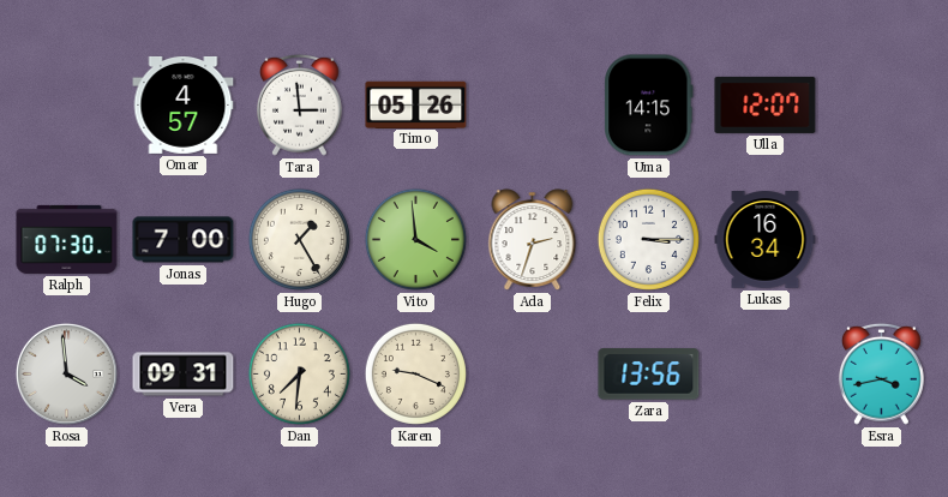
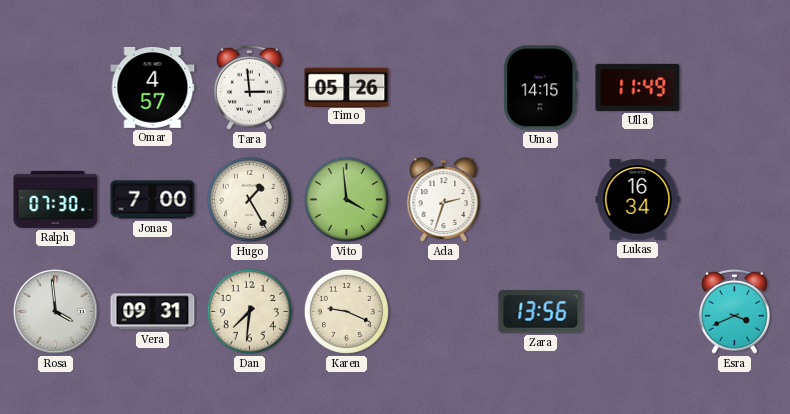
Ulla: 12:07 -> 11:49
Felix: 3:15 -> none
Esra: 3:43 -> 3:41
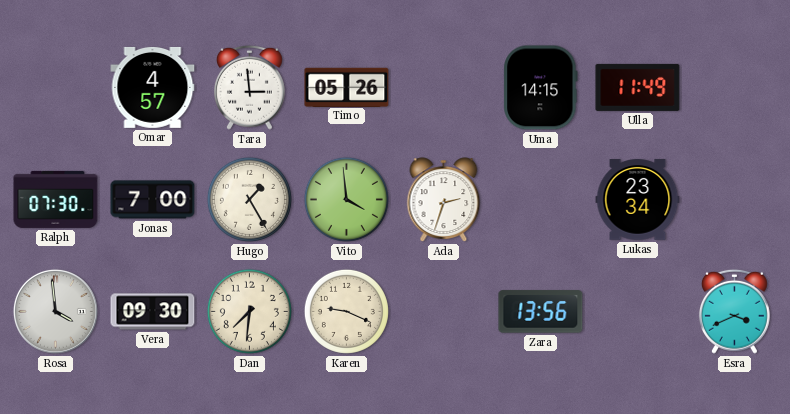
Lukas: 16:34 -> 23:34
Vera: 09:31 -> 09:30
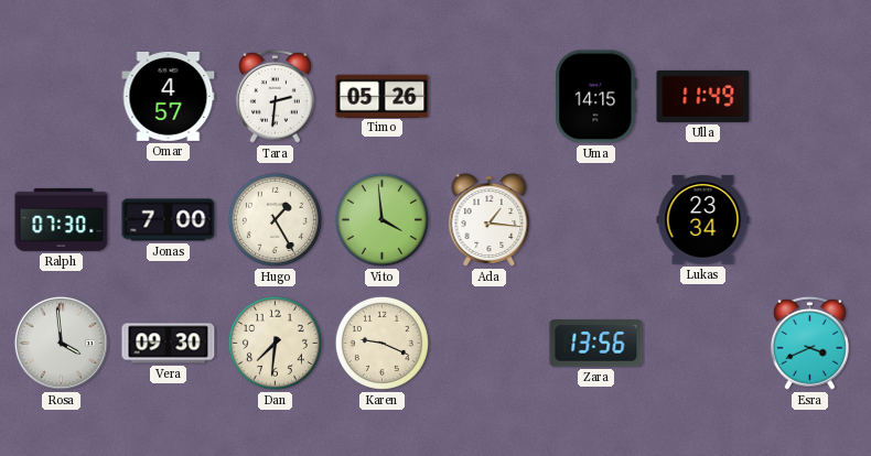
Tara: 2:59 -> 2:31
Ada: 2:33 -> 1:16
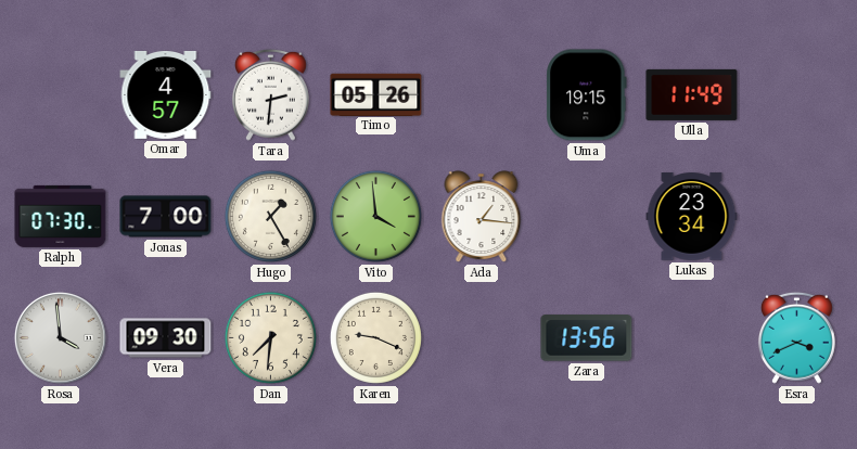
Uma: 14:15 -> 19:15
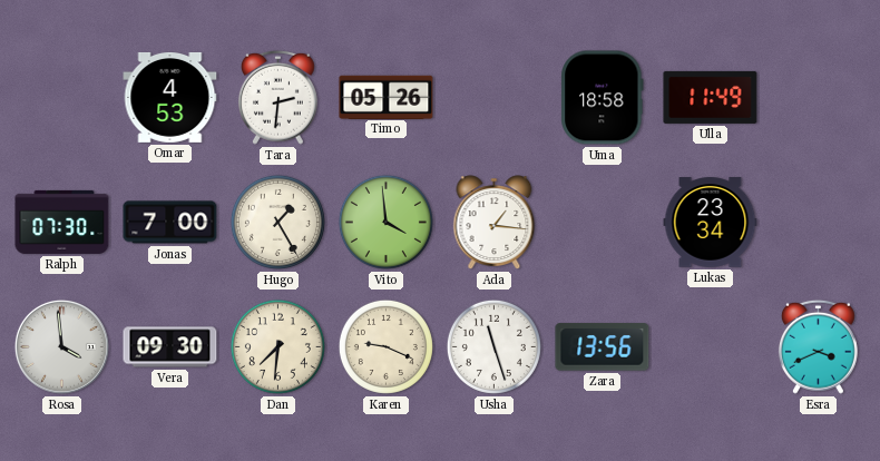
Omar: 4:57 -> 4:53
Uma: 19:15 -> 18:58
Usha: none -> 11:27
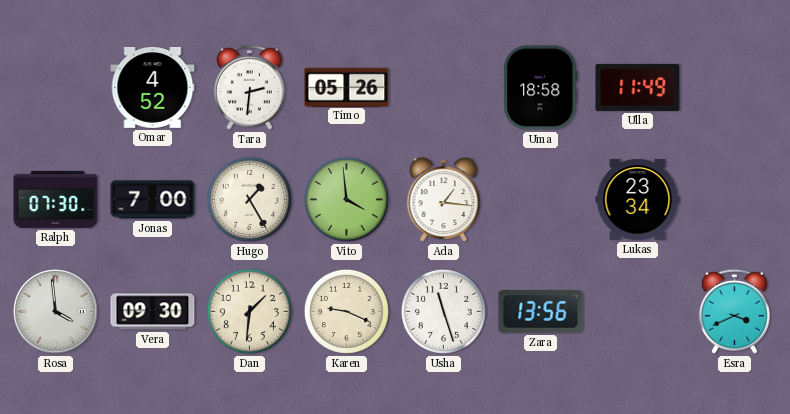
Omar: 4:53 -> 4:52
Dan: 7:31 -> 1:31
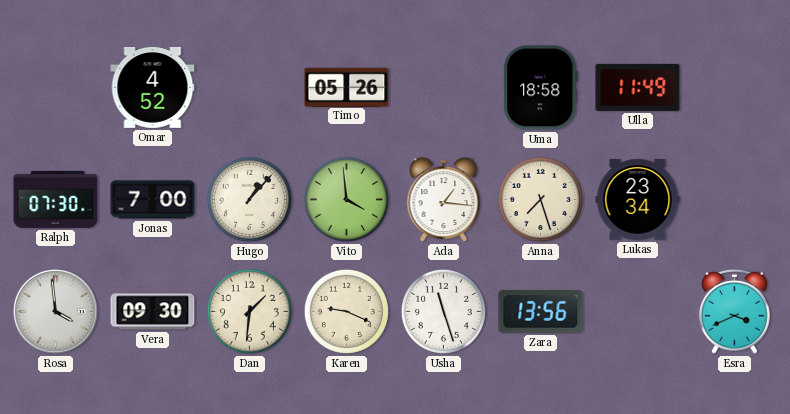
Tara: 2:31 -> none
Hugo: 1:25 -> 1:07
Anna: none -> 7:27
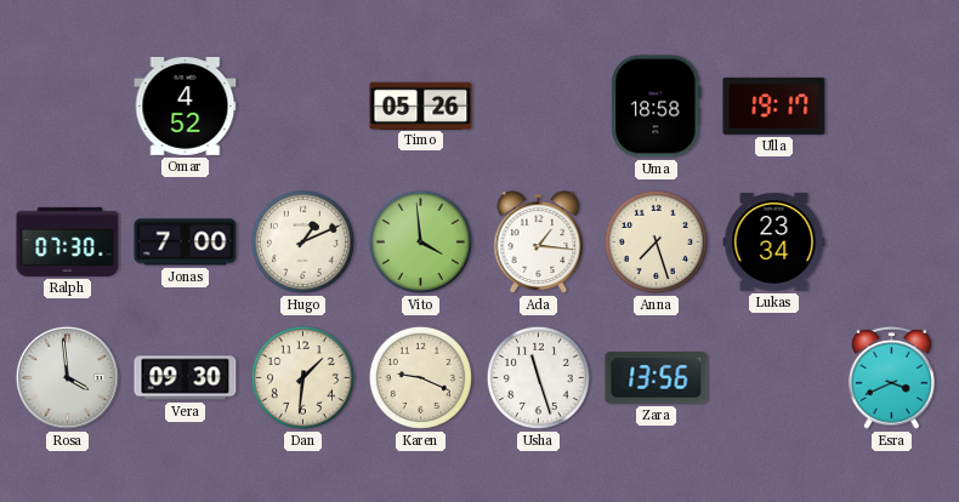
Ulla: 11:49 -> 19:17
Hugo: 1:07 -> 1:11
